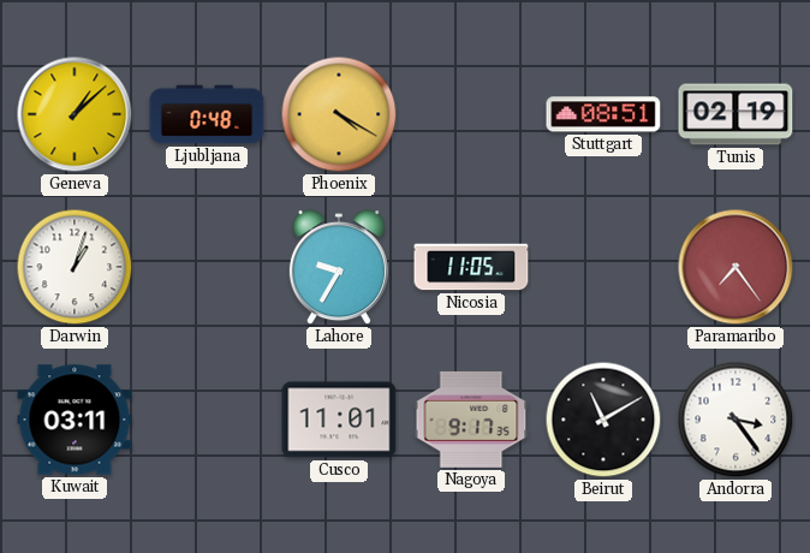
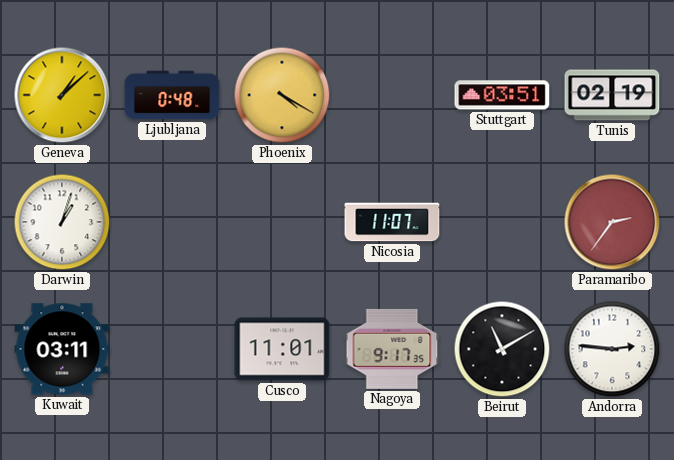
Stuttgart: 08:51 -> 03:51
Lahore: 9:35 -> none
Nicosia: 11:05 -> 11:07
Paramaribo: 7:24 -> 2:36
Andorra: 3:24 -> 2:46
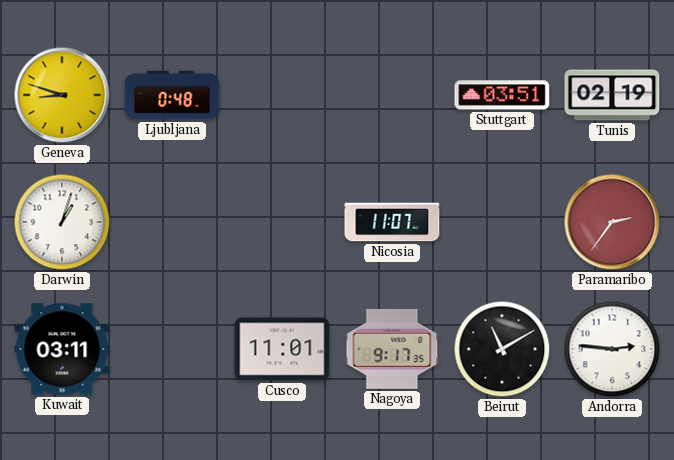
Geneva: 1:08 -> 8:48
Phoenix: 4:20 -> none
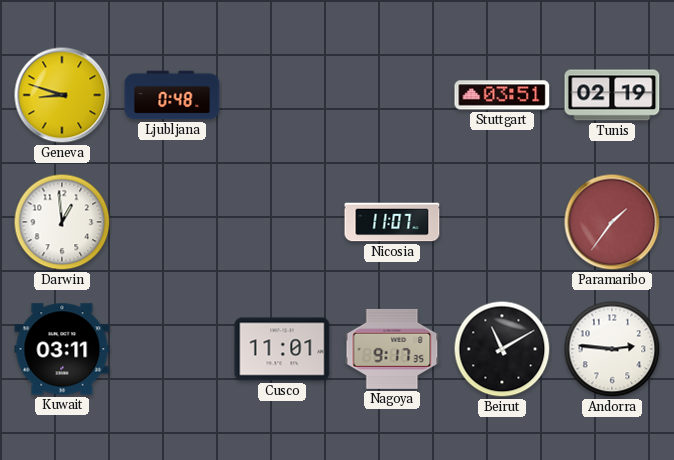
Darwin: 1:03 -> 12:59
Paramaribo: 2:36 -> 1:36
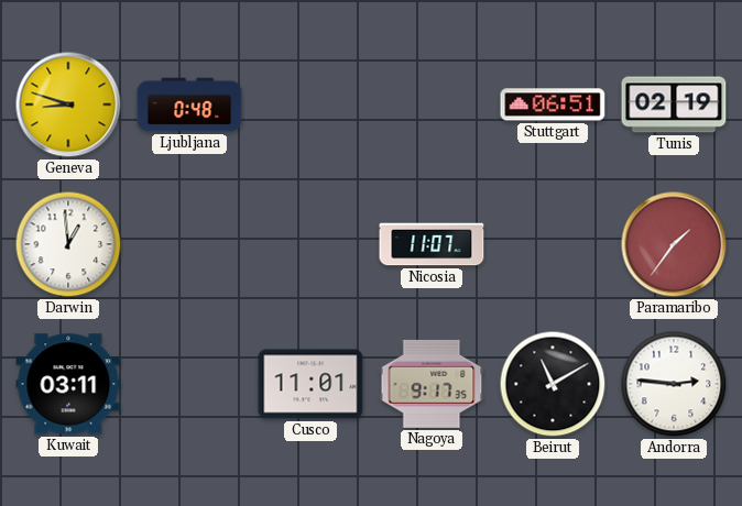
Stuttgart: 03:51 -> 06:51
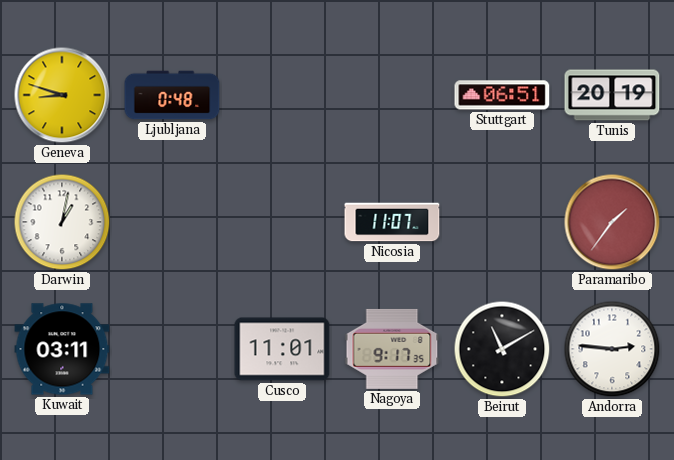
Tunis: 02:19 -> 20:19
Darwin: 12:59 -> 1:02
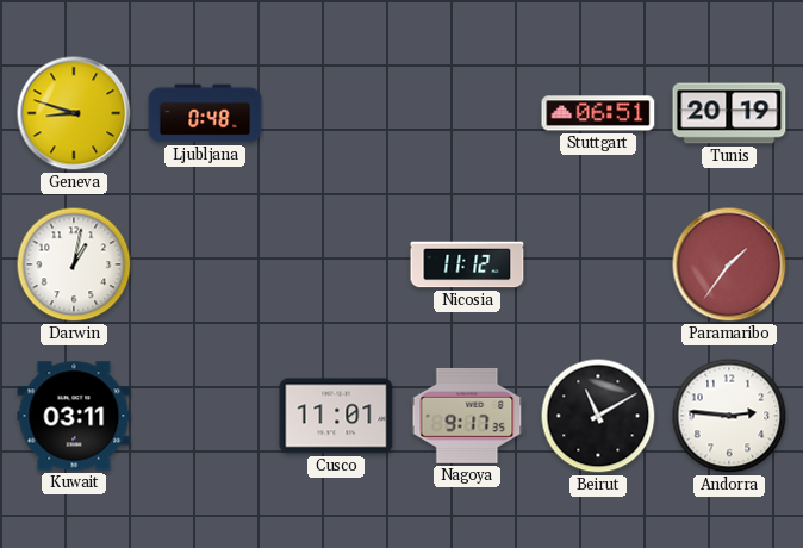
Nicosia: 11:07 -> 11:12
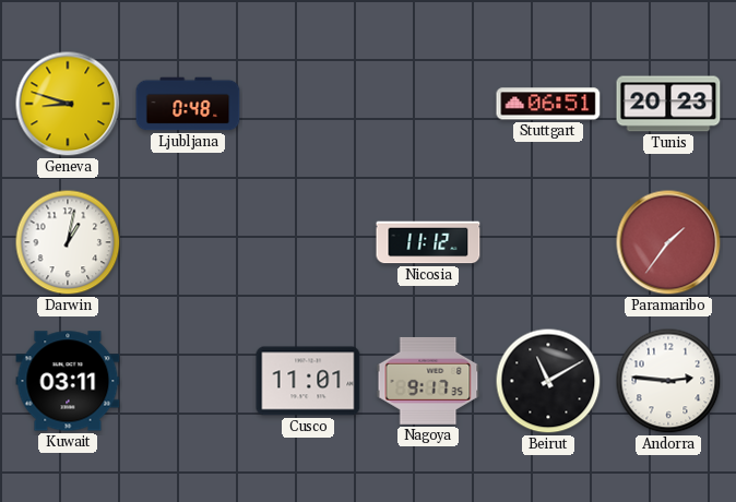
Tunis: 20:19 -> 20:23
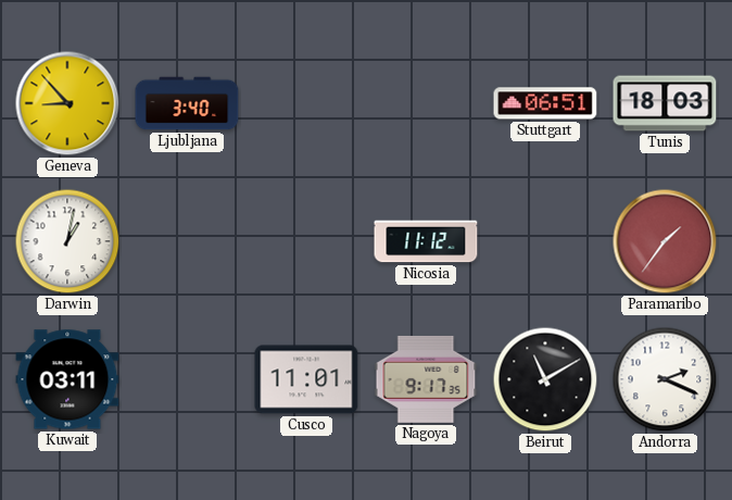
Geneva: 8:48 -> 8:53
Ljubljana: 0:48 -> 3:40
Tunis: 20:23 -> 18:03
Andorra: 2:46 -> 2:19
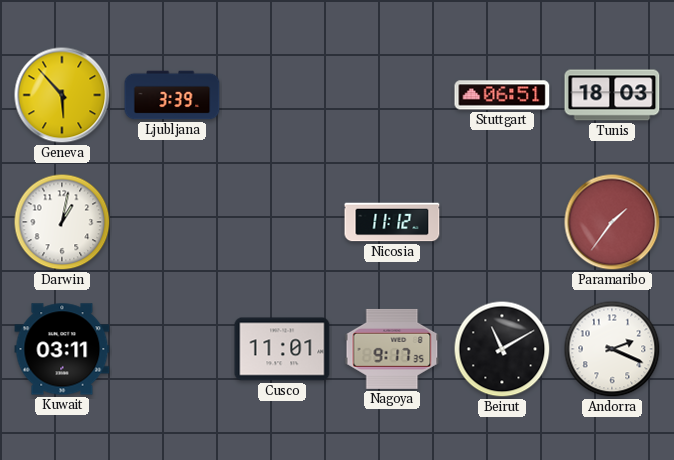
Geneva: 8:53 -> 5:53
Ljubljana: 3:40 -> 3:39
